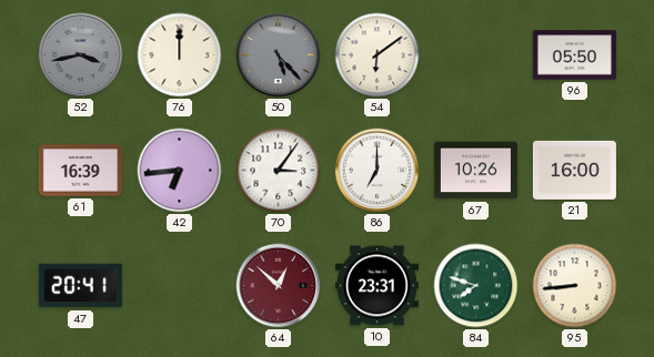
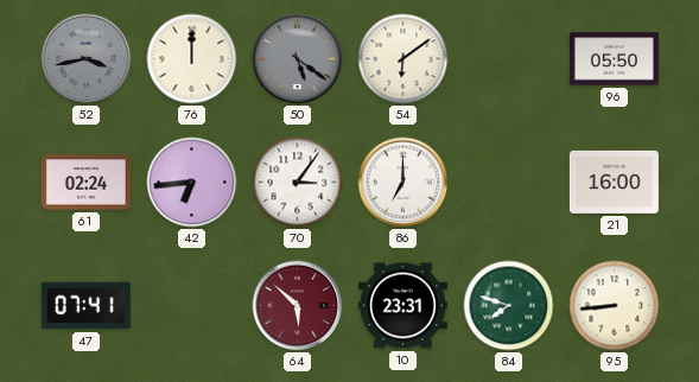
50: 5:23 -> 5:21
61: 16:39 -> 02:24
67: 10:26 -> none
47: 20:41 -> 07:41
64: 12:52 -> 5:52
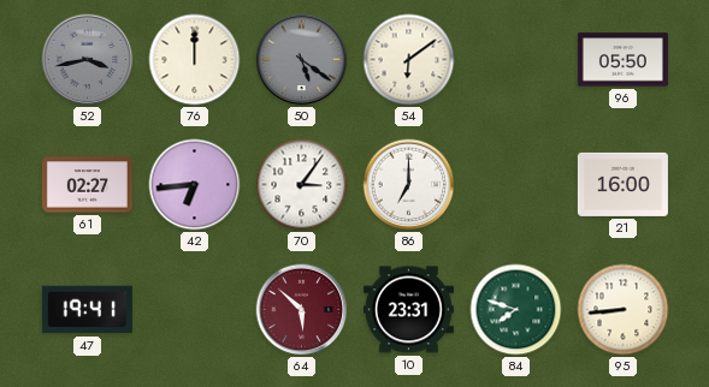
61: 02:24 -> 02:27
47: 07:41 -> 19:41
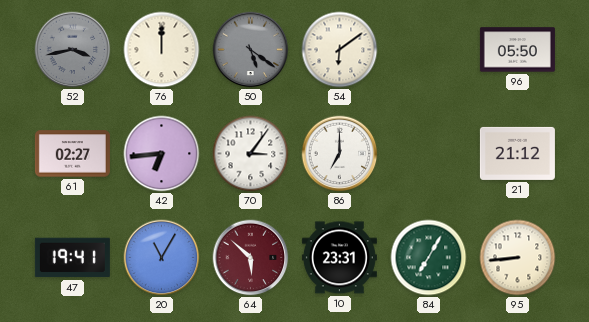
21: 16:00 -> 21:12
20: none -> 11:05
84: 7:48 -> 7:05
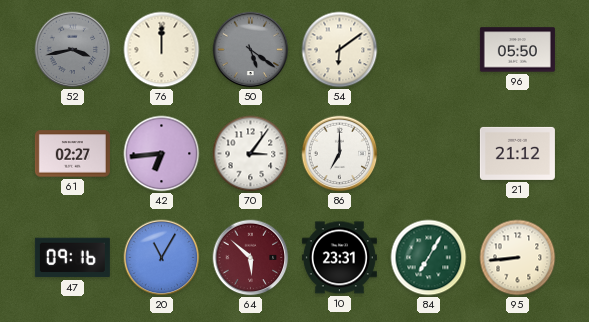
47: 19:41 -> 09:16
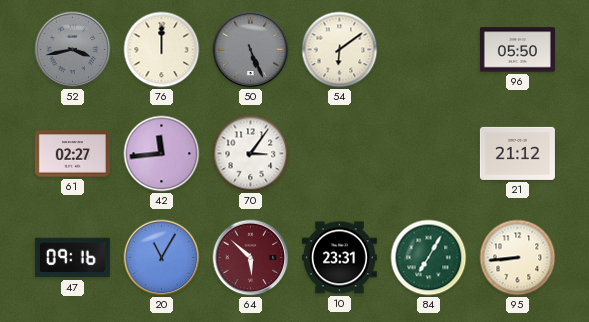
50: 5:21 -> 5:26
42: 6:44 -> 11:44
86: 7:00 -> none
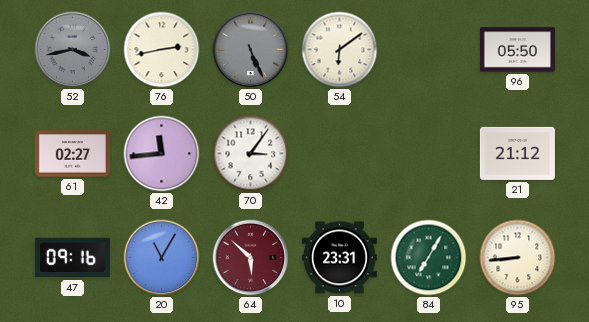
76: 12:00 -> 2:43
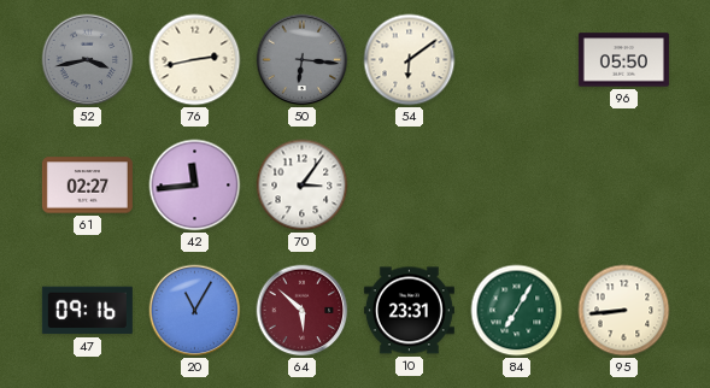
50: 5:26 -> 6:16
21: 21:12 -> none
